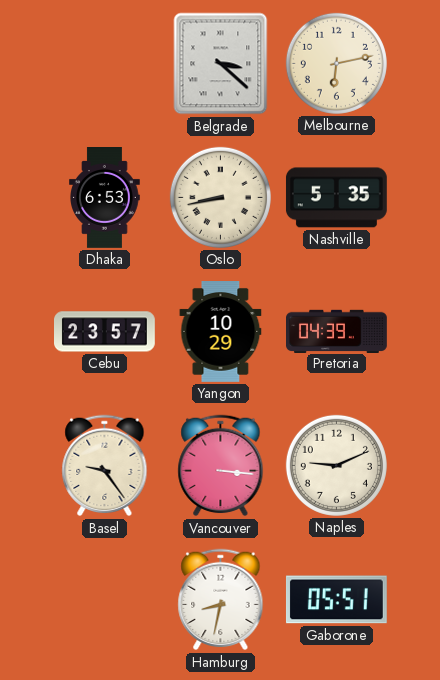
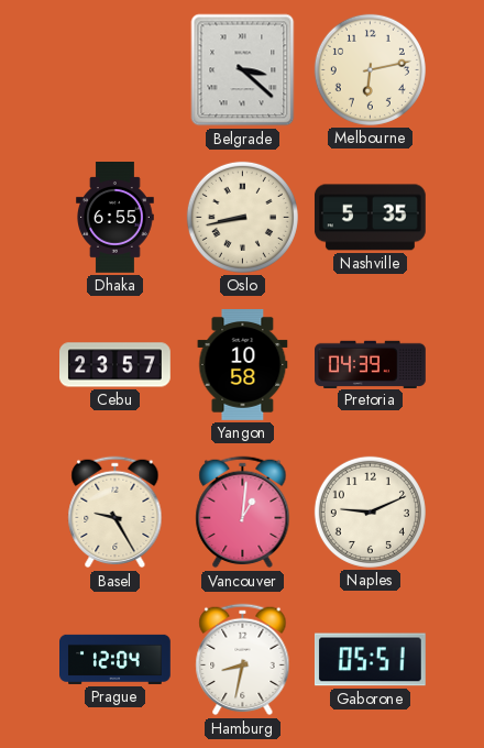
Dhaka: 6:53 -> 6:55
Yangon: 10:29 -> 10:58
Basel: 9:24 -> 9:25
Vancouver: 3:16 -> 1:01
Prague: none -> 12:04
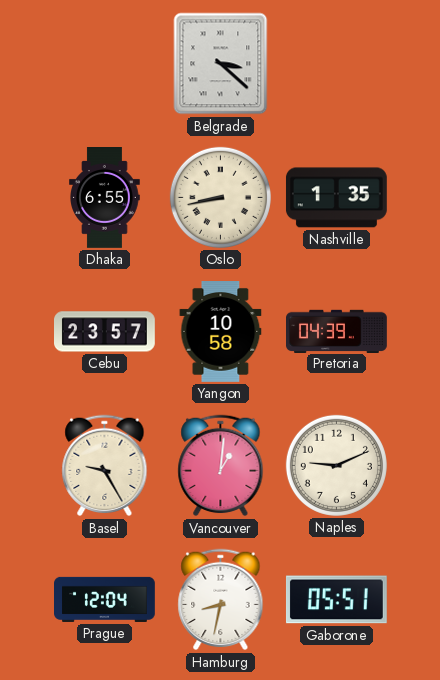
Melbourne: 6:13 -> none
Nashville: 5:35 -> 1:35
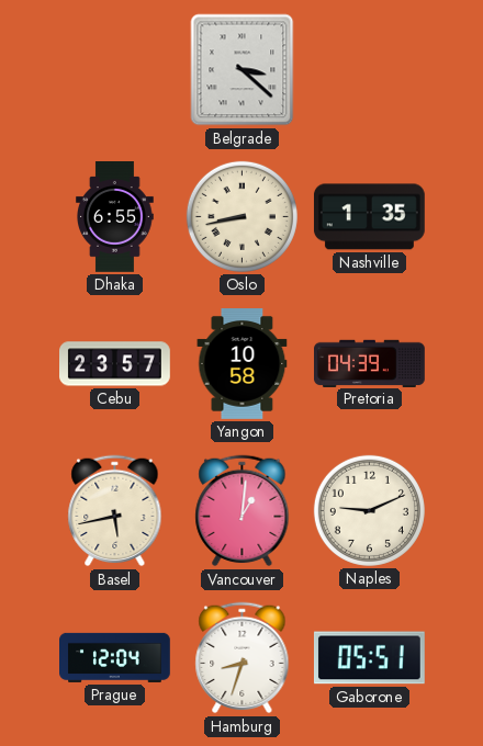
Basel: 9:25 -> 5:43
Hamburg: 8:32 -> 8:33
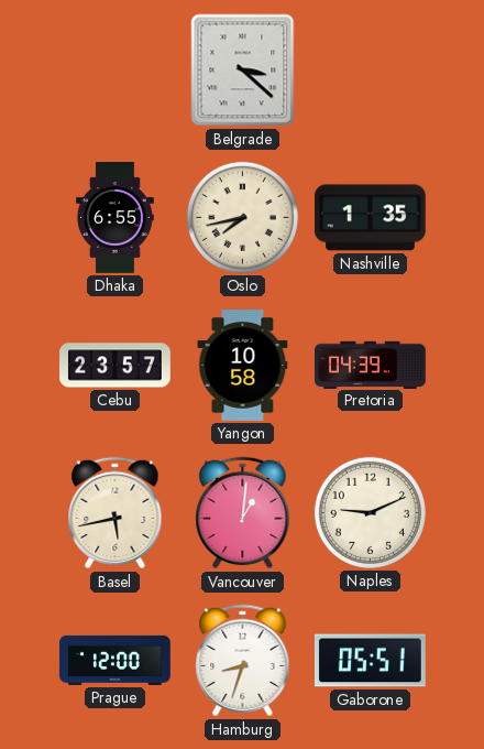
Oslo: 8:43 -> 7:43
Prague: 12:04 -> 12:00
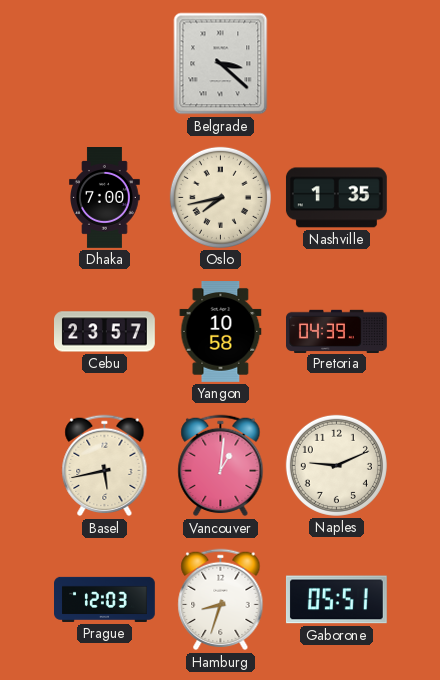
Dhaka: 6:55 -> 7:00
Prague: 12:00 -> 12:03
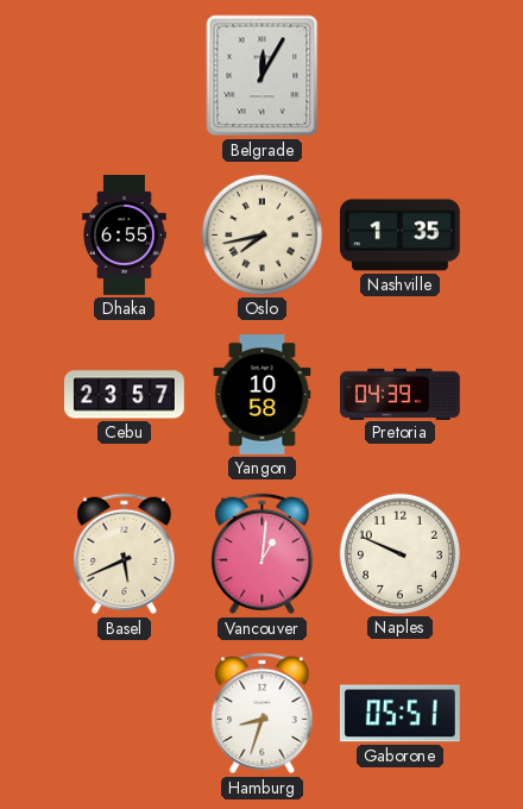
Belgrade: 3:22 -> 12:05
Dhaka: 7:00 -> 6:55
Basel: 5:43 -> 5:41
Naples: 9:11 -> 9:49
Prague: 12:03 -> none
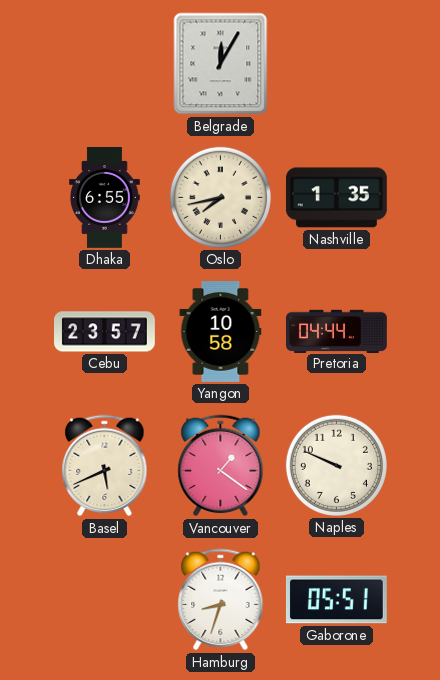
Pretoria: 04:39 -> 04:44
Vancouver: 1:01 -> 1:21
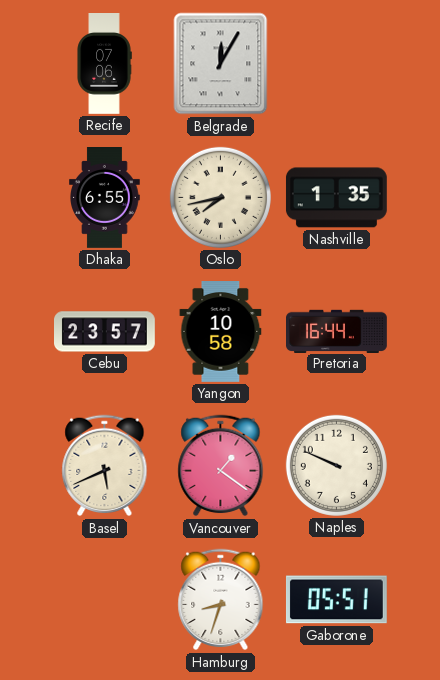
Recife: none -> 07:06
Pretoria: 04:44 -> 16:44
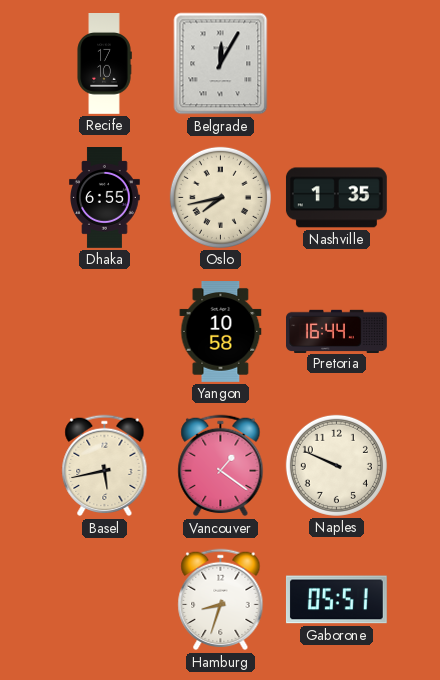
Recife: 07:06 -> 17:10
Cebu: 23:57 -> none
Basel: 5:41 -> 5:43
